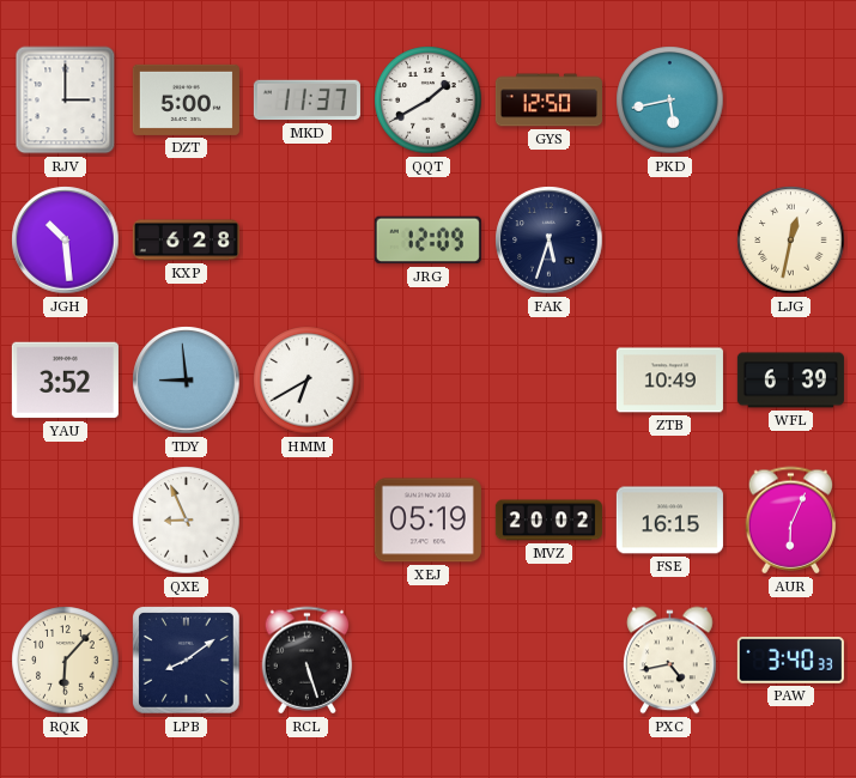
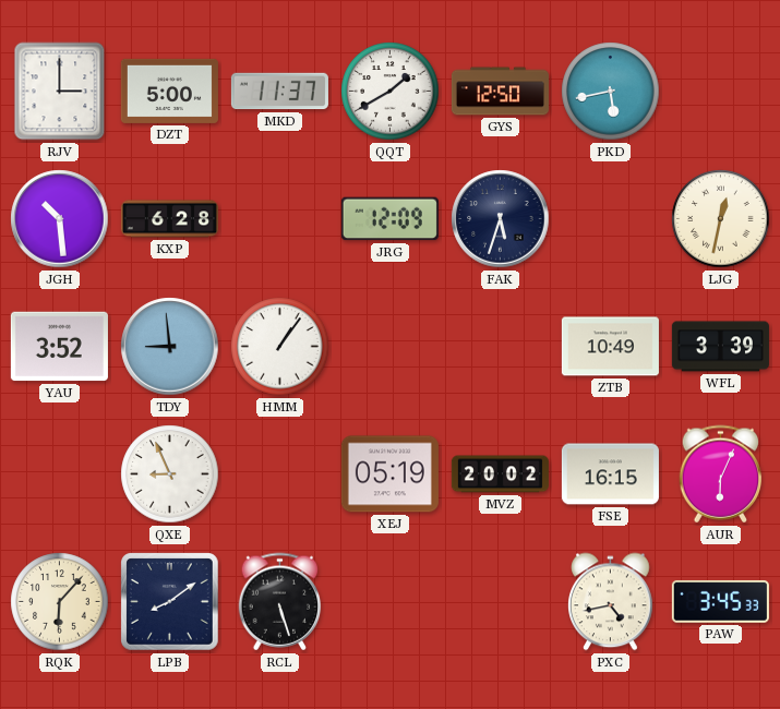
HMM: 6:40 -> 1:06
WFL: 6:39 -> 3:39
PAW: 3:40 -> 3:45
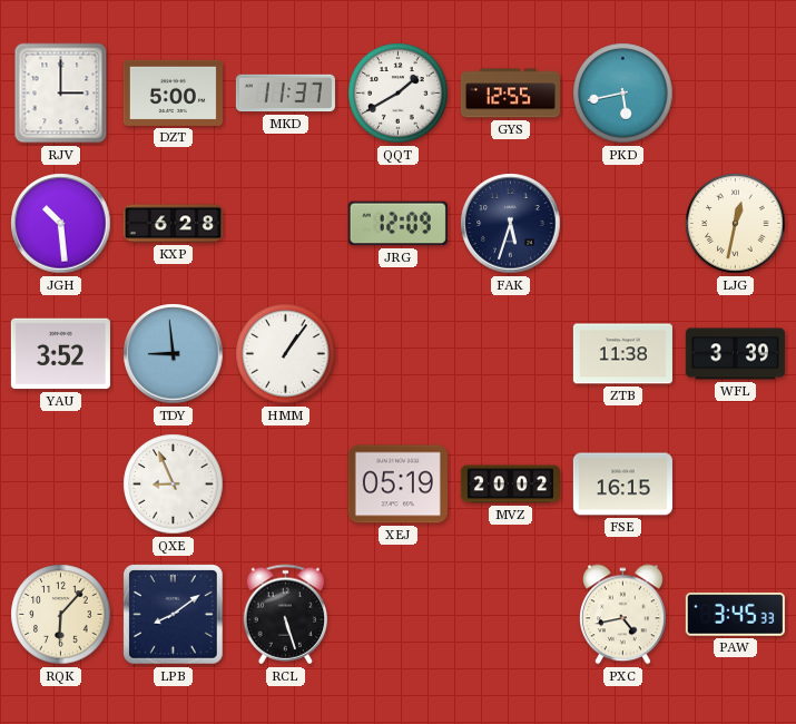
GYS: 12:50 -> 12:55
ZTB: 10:49 -> 11:38
AUR: 6:04 -> none
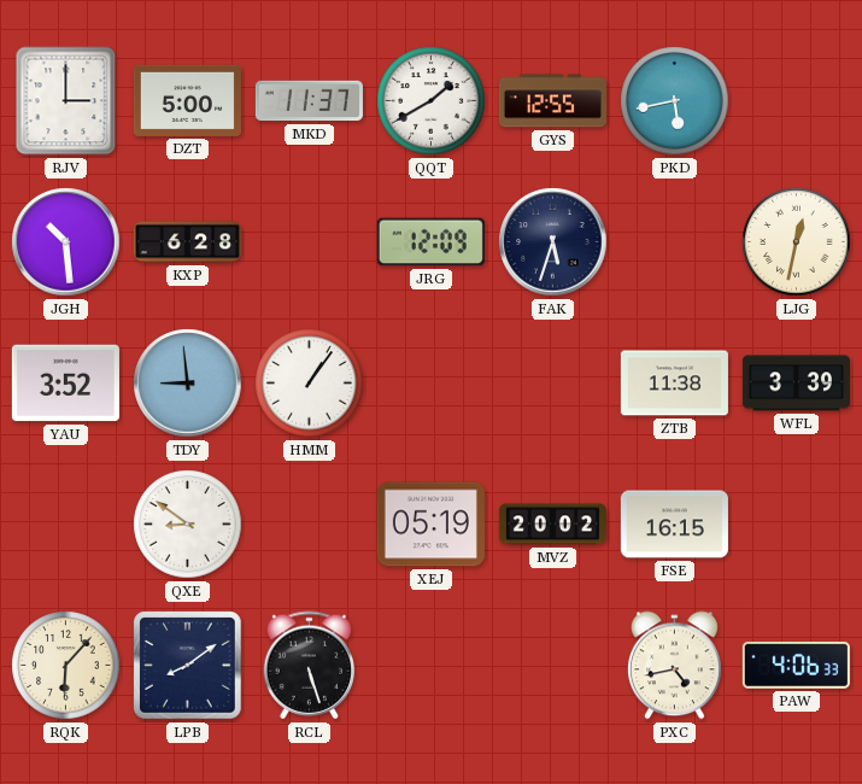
QXE: 8:56 -> 8:51
PAW: 3:45 -> 4:06
